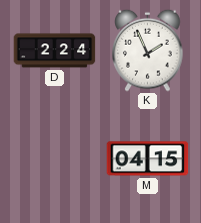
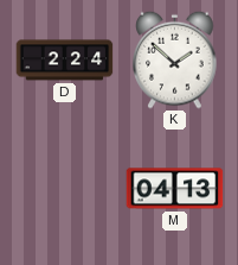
K: 1:56 -> 1:52
M: 04:15 -> 04:13
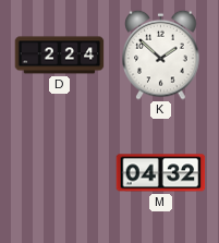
M: 04:13 -> 04:32
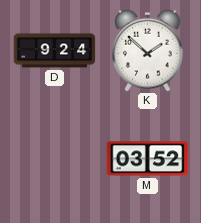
D: 2:24 -> 9:24
M: 04:32 -> 03:52
